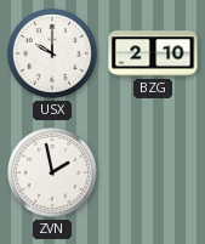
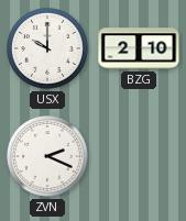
ZVN: 1:58 -> 2:19
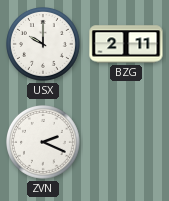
BZG: 2:10 -> 2:11
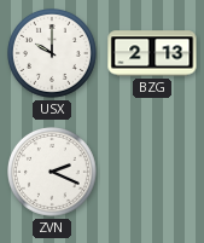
BZG: 2:11 -> 2:13
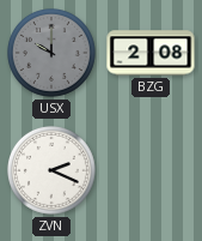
USX dial: white -> grey
BZG: 2:13 -> 2:08
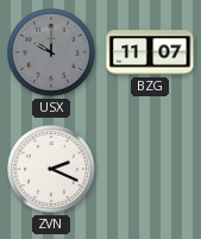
BZG: 2:08 -> 11:07
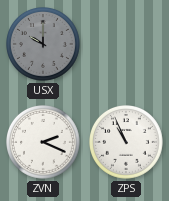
BZG: 11:07 -> none
ZPS: none -> 10:56
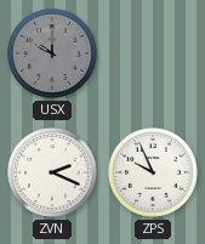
ZPS: 10:56 -> 9:56
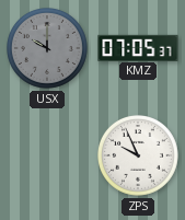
KMZ: none -> 07:05
ZVN: 2:19 -> none
